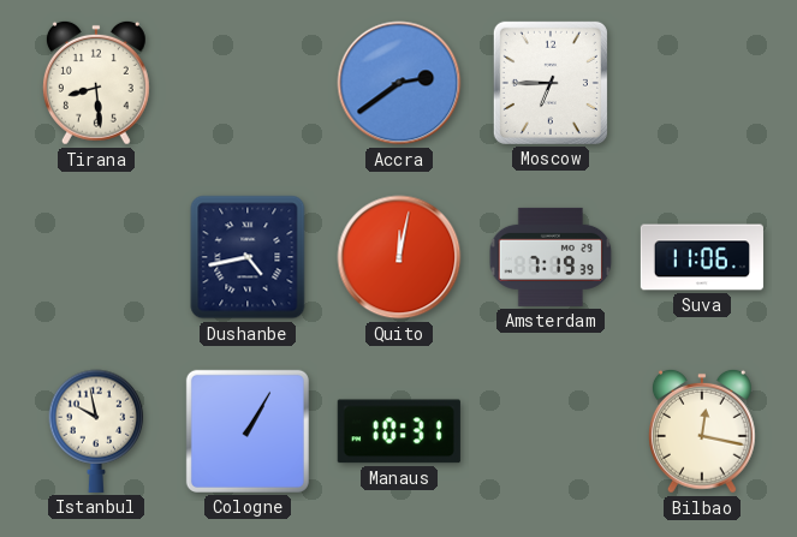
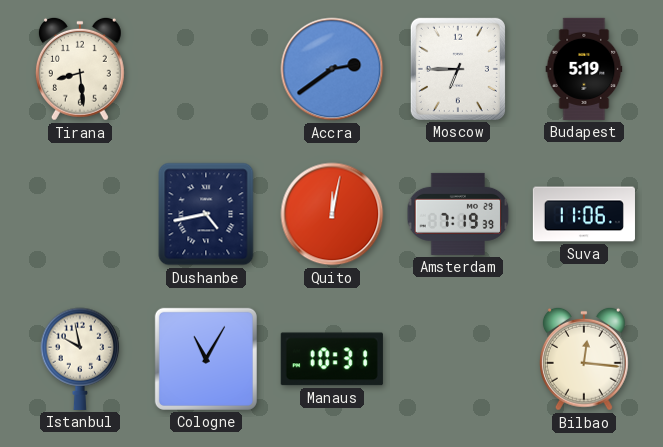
Budapest: none -> 5:19
Cologne: 1:05 -> 11:05
Bilbao: 12:17 -> 12:16
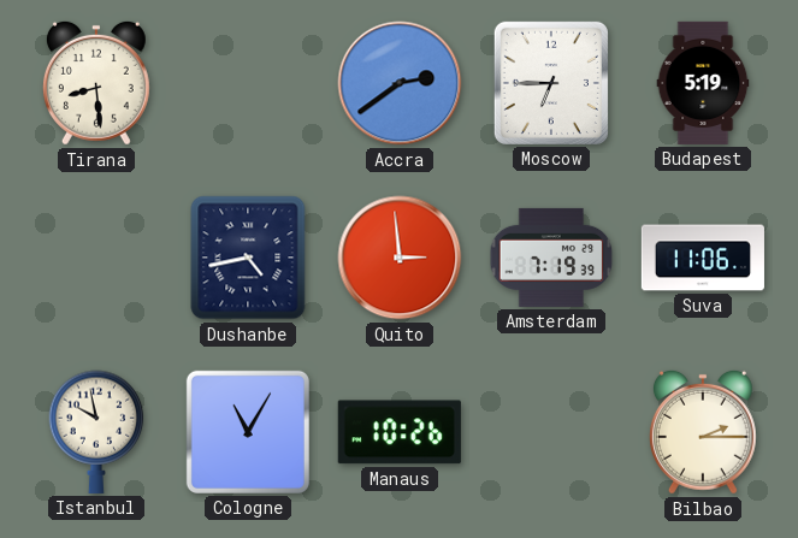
Quito: 12:02 -> 2:59
Manaus: 10:31 -> 10:26
Bilbao: 12:16 -> 2:15
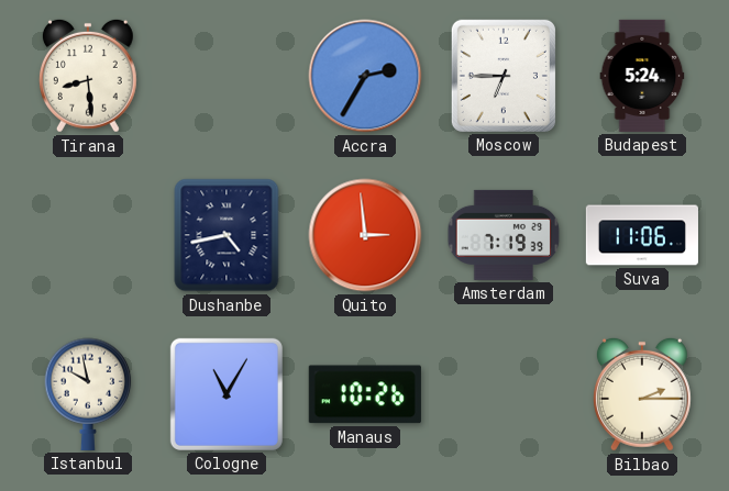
Accra: 2:39 -> 2:35
Budapest: 5:19 -> 5:24
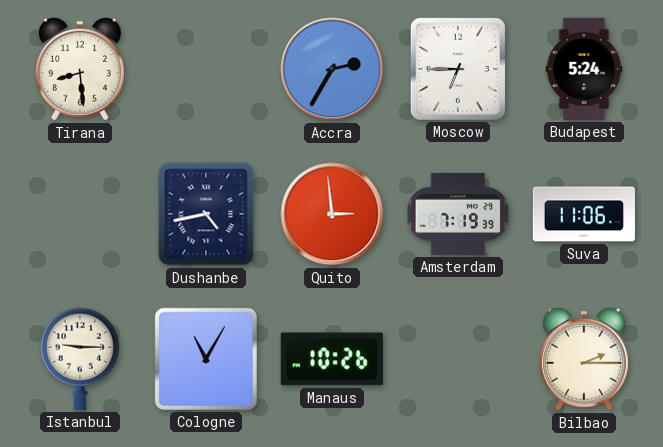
Istanbul: 9:58 -> 9:15
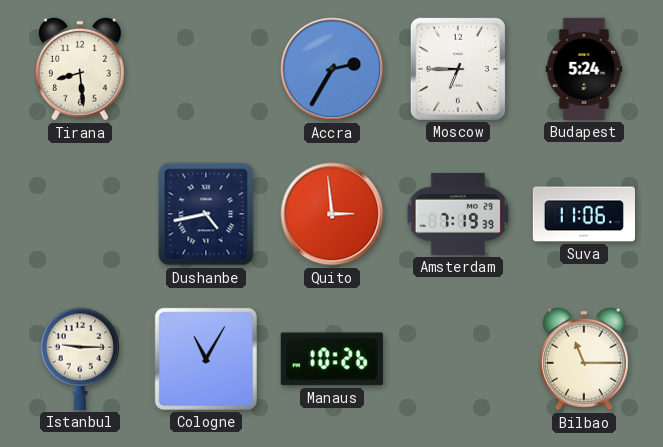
Bilbao: 2:15 -> 11:15
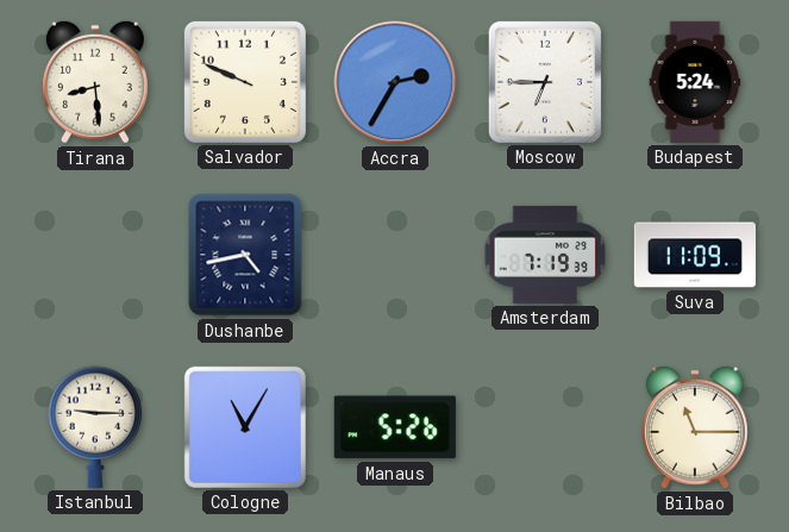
Salvador: none -> 9:49
Quito: 2:59 -> none
Suva: 11:06 -> 11:09
Manaus: 10:26 -> 5:26
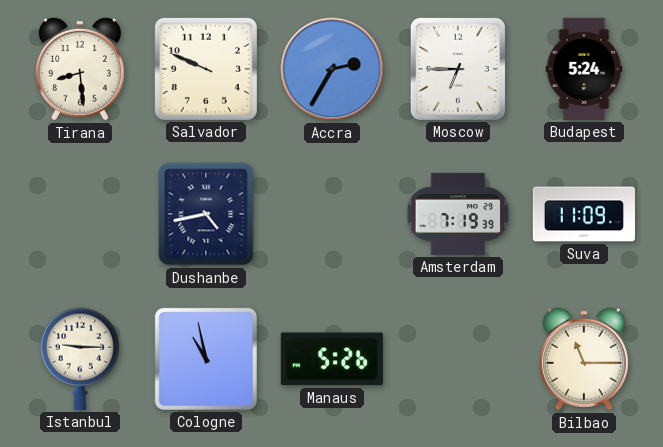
Cologne: 11:05 -> 10:58
